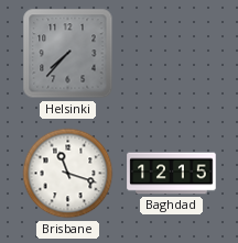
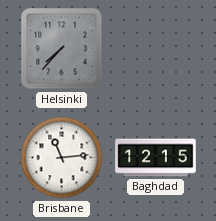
Brisbane: 11:18 -> 11:14
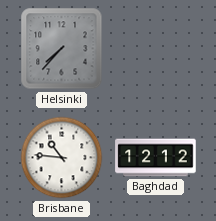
Brisbane: 11:14 -> 10:46
Baghdad: 12:15 -> 12:12
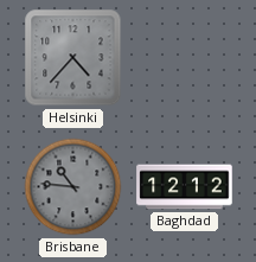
Helsinki: 7:37 -> 4:37
Brisbane dial: white -> grey
